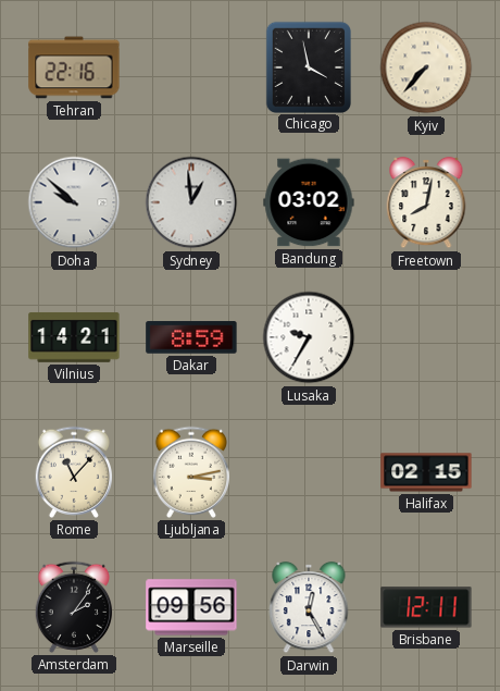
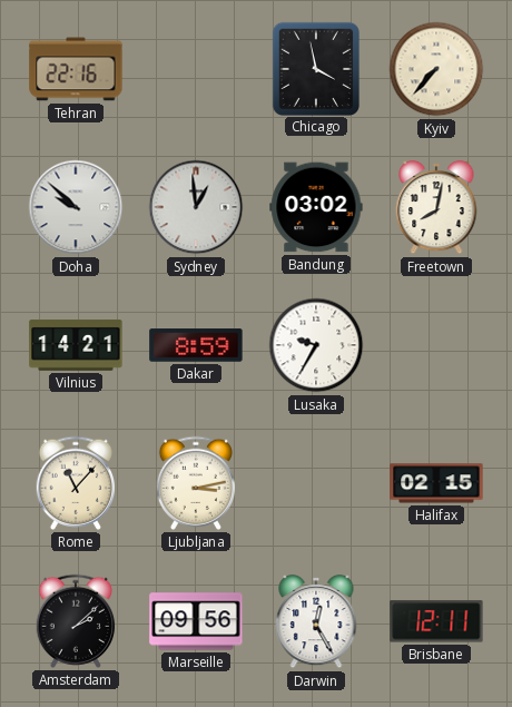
Amsterdam: 2:06 -> 2:08
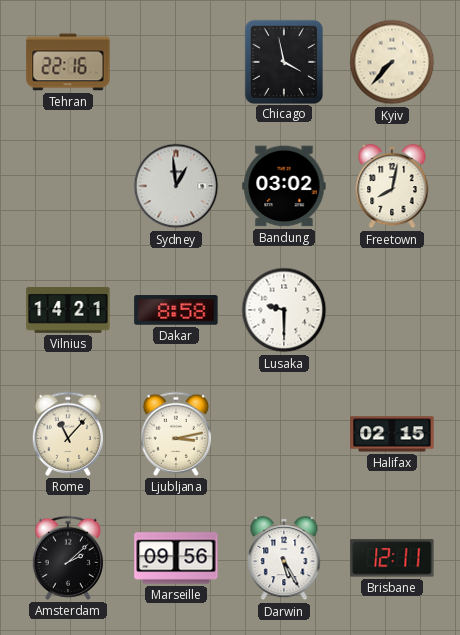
Doha: 9:52 -> none
Dakar: 8:59 -> 8:58
Lusaka: 9:35 -> 9:30
Darwin: 12:25 -> 5:25
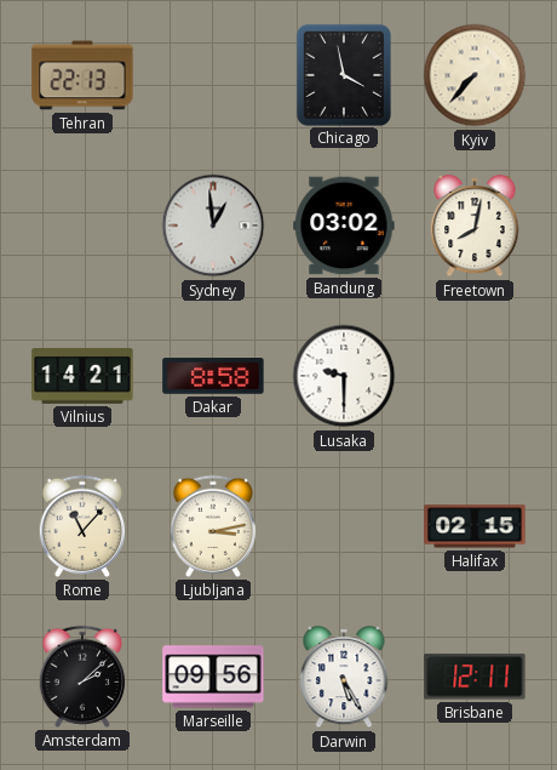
Tehran: 22:16 -> 22:13
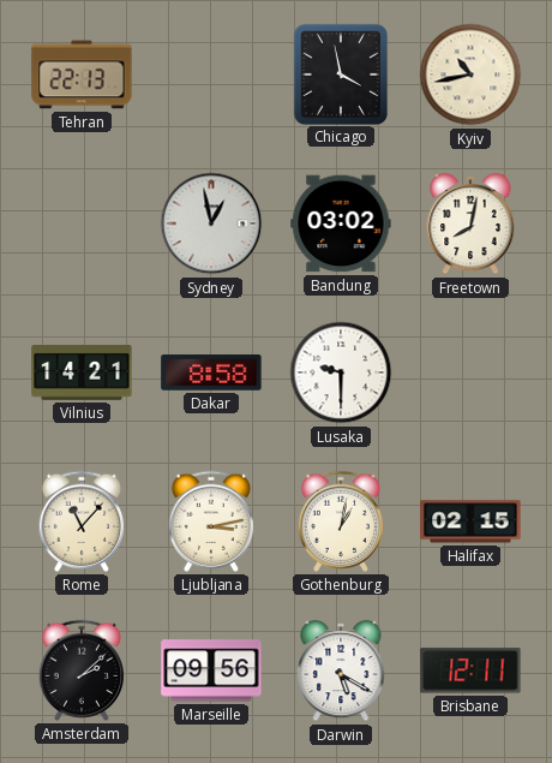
Kyiv: 7:37 -> 10:43
Sydney: 12:59 -> 12:58
Gothenburg: none -> 1:02
Darwin: 5:25 -> 5:20
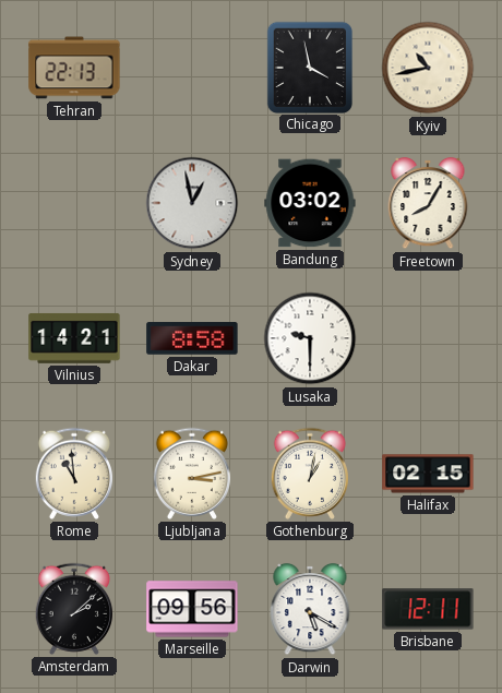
Freetown: 8:02 -> 8:05
Rome: 11:07 -> 10:59
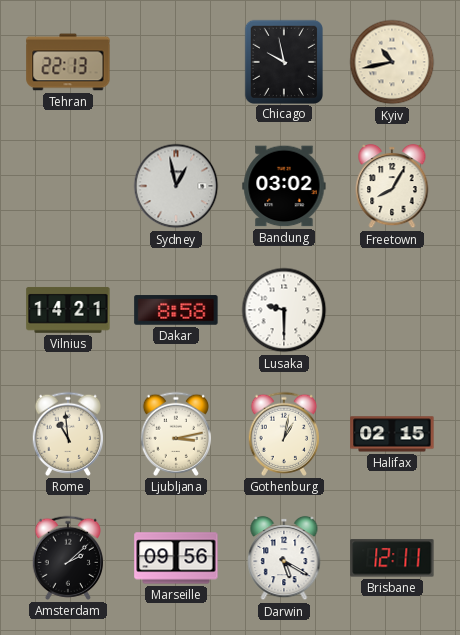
Chicago: 3:58 -> 9:58
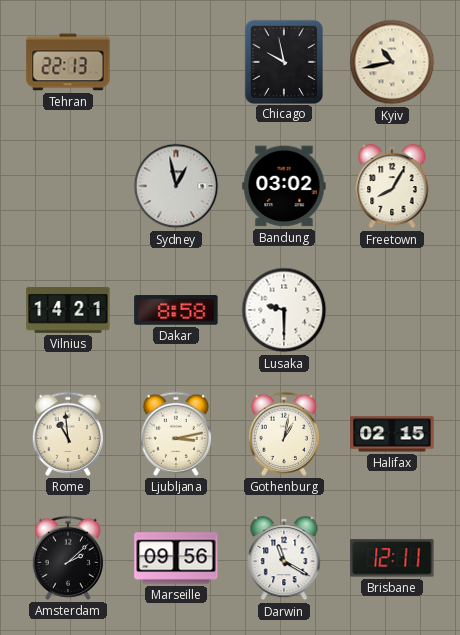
Darwin: 5:20 -> 11:20
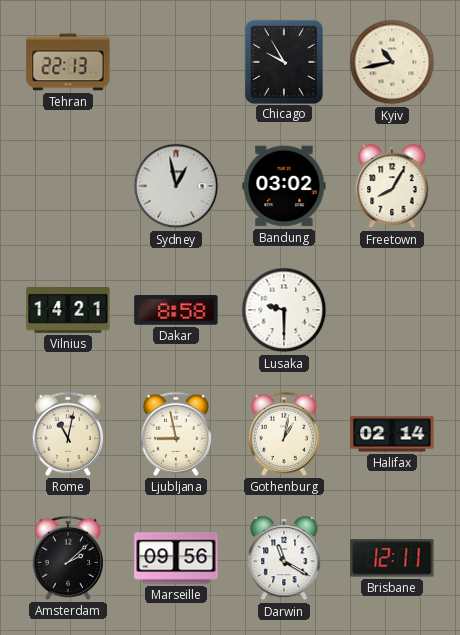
Chicago: 9:58 -> 9:55
Rome: 10:59 -> 11:02
Ljubljana: 3:13 -> 8:58
Halifax: 02:15 -> 02:14
